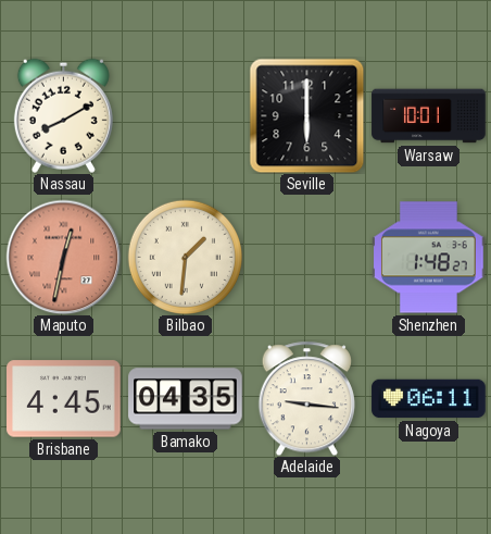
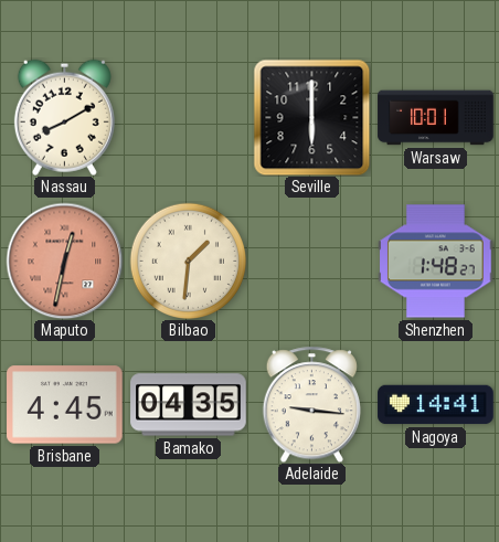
Nagoya: 06:11 -> 14:41
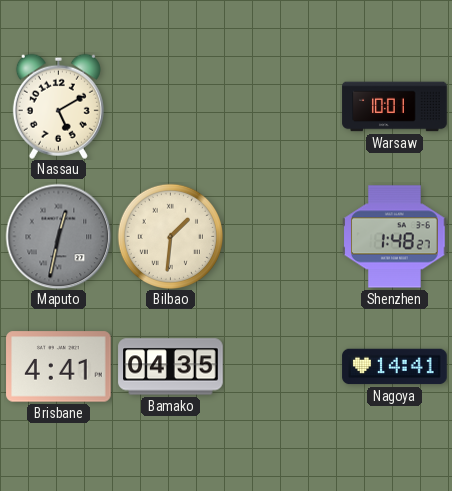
Nassau: 8:10 -> 5:10
Seville: 6:00 -> none
Maputo dial: salmon -> grey
Brisbane: 4:45 -> 4:41
Adelaide: 9:16 -> none
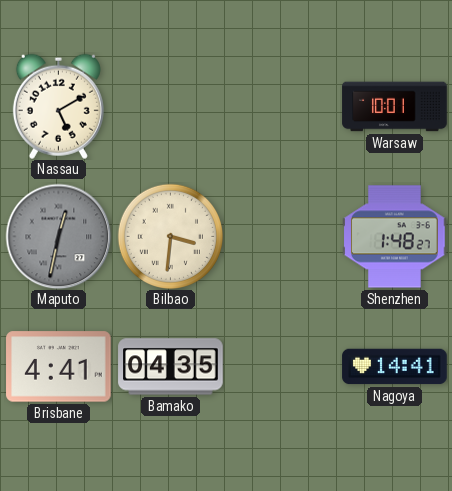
Bilbao: 1:31 -> 3:31
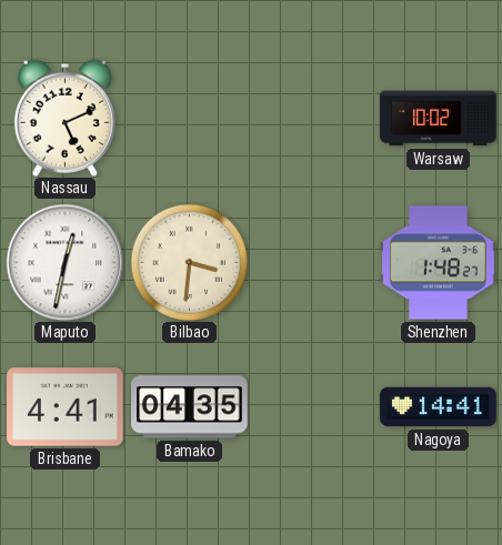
Nassau: 5:10 -> 5:11
Warsaw: 10:01 -> 10:02
Maputo dial: grey -> white
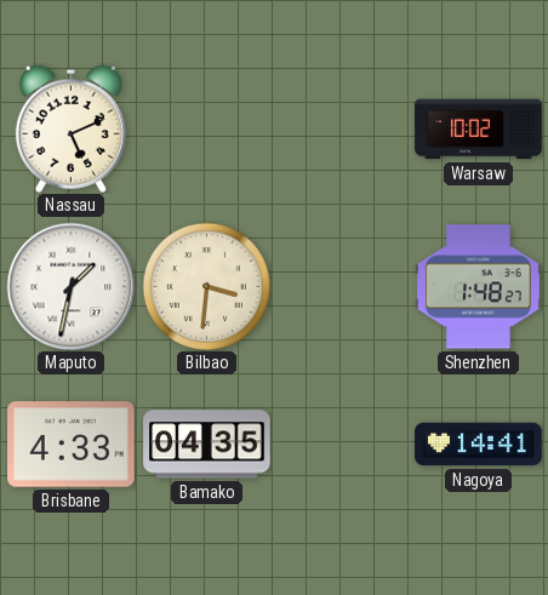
Maputo: 12:32 -> 1:32
Brisbane: 4:41 -> 4:33
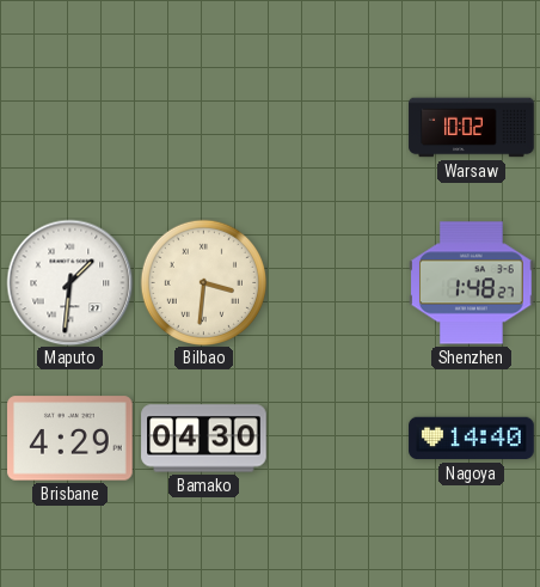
Nassau: 5:11 -> none
Maputo: 1:32 -> 1:31
Brisbane: 4:33 -> 4:29
Bamako: 04:35 -> 04:30
Nagoya: 14:41 -> 14:40
